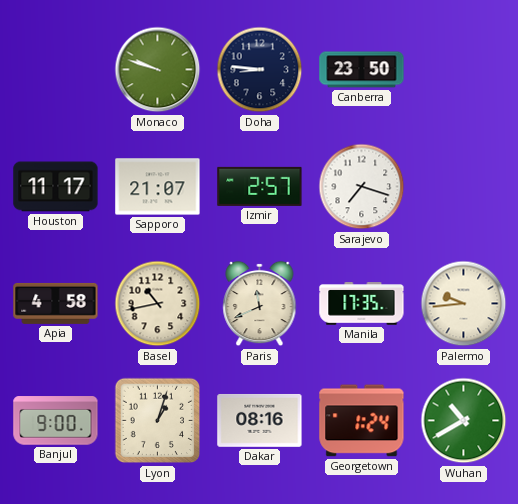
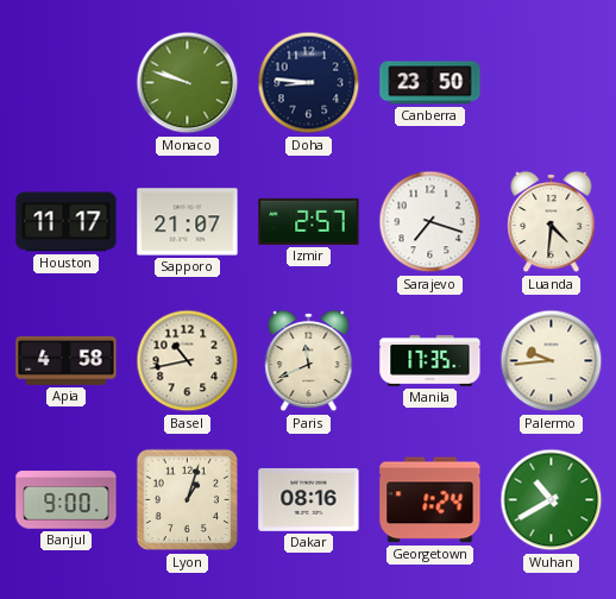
Luanda: none -> 4:31
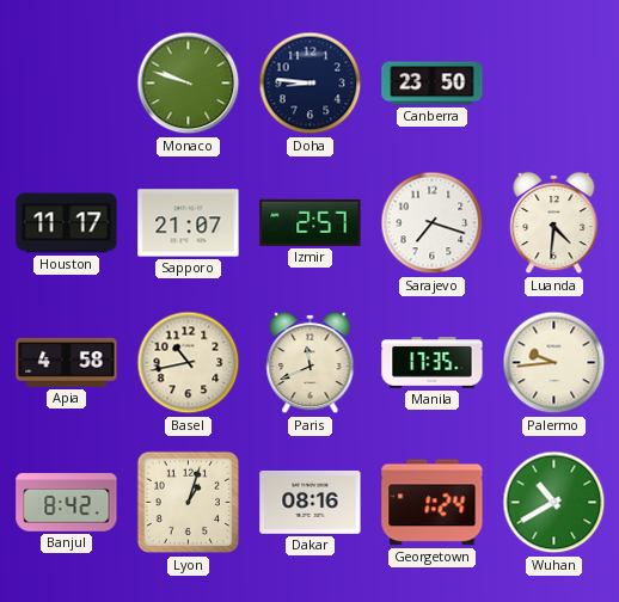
Banjul: 9:00 -> 8:42
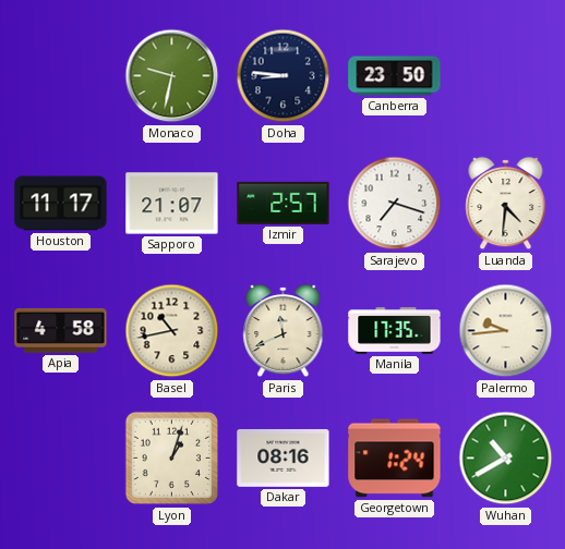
Monaco: 9:48 -> 9:32
Banjul: 8:42 -> none
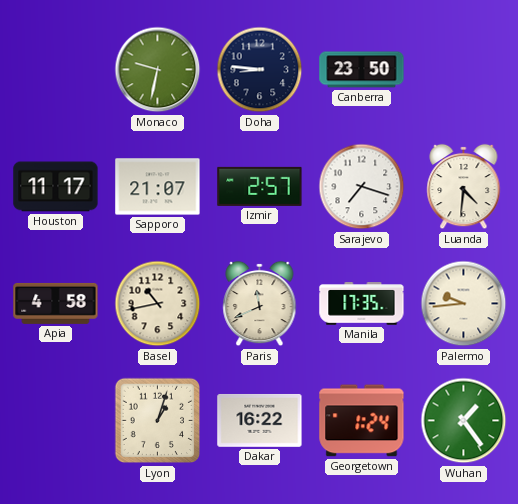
Dakar: 08:16 -> 16:22
Wuhan: 10:40 -> 1:24
